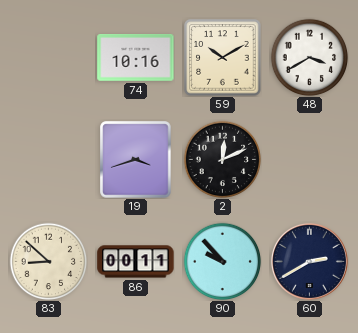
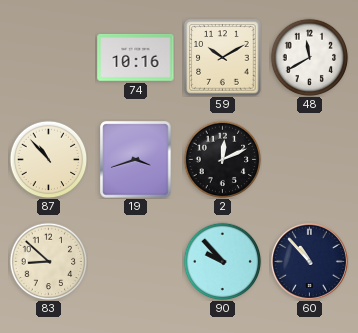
48: 3:40 -> 11:40
87: none -> 10:53
86: 00:11 -> none
60: 2:40 -> 10:53
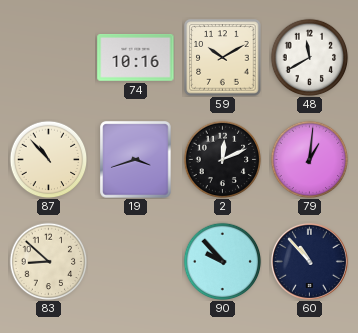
79: none -> 1:01
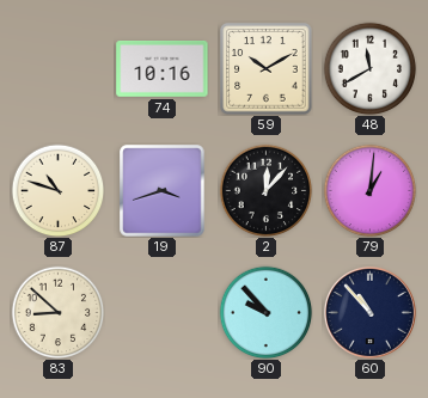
87: 10:53 -> 10:48
2: 12:11 -> 12:07
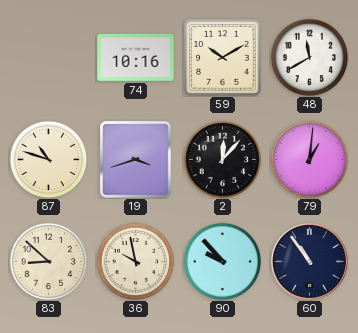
36: none -> 9:58
60: 10:53 -> 10:54
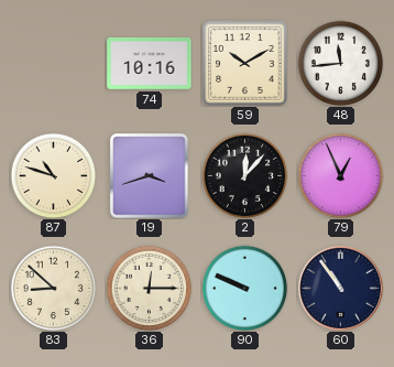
48: 11:40 -> 11:44
79: 1:01 -> 12:56
36: 9:58 -> 12:15
90: 9:53 -> 9:49
